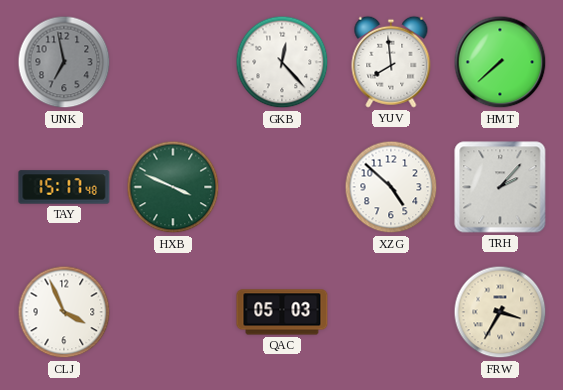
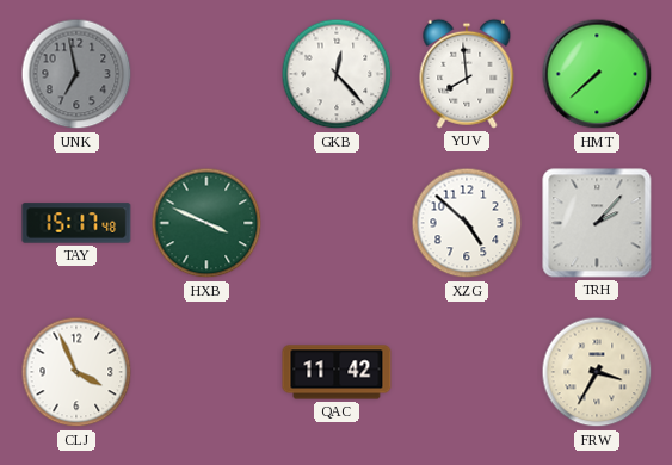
QAC: 05:03 -> 11:42
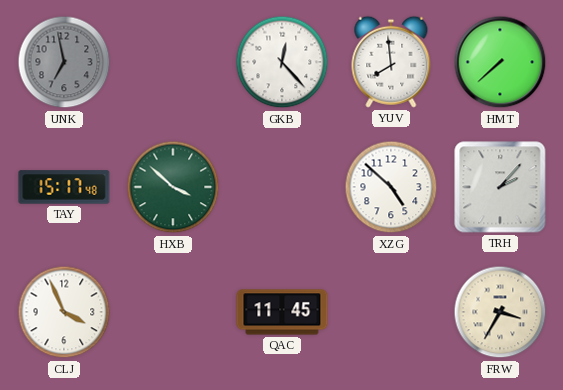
HXB: 3:49 -> 3:52
QAC: 11:42 -> 11:45
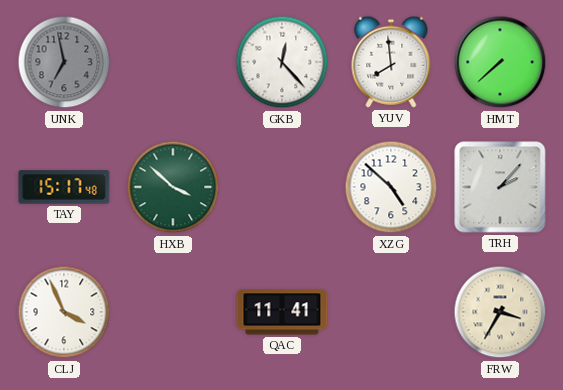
QAC: 11:45 -> 11:41
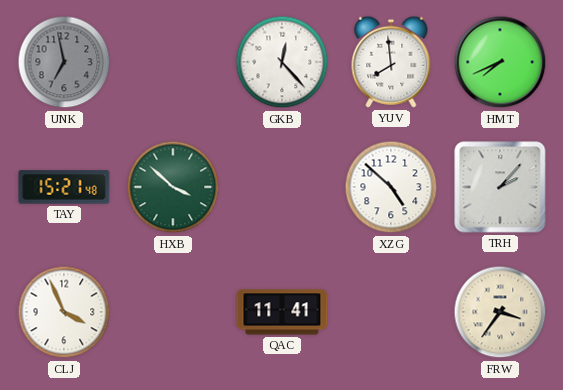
HMT: 7:38 -> 7:41
TAY: 15:17 -> 15:21
FRW: 3:35 -> 3:36
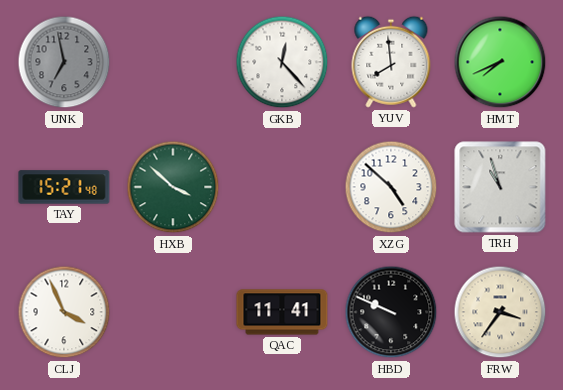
TRH: 2:07 -> 10:57
HBD: none -> 9:49
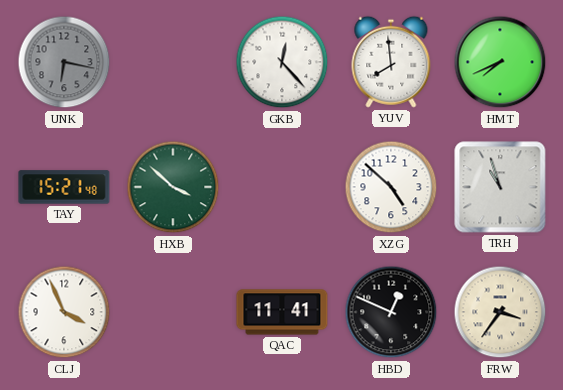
UNK: 6:58 -> 6:17
HBD: 9:49 -> 12:49
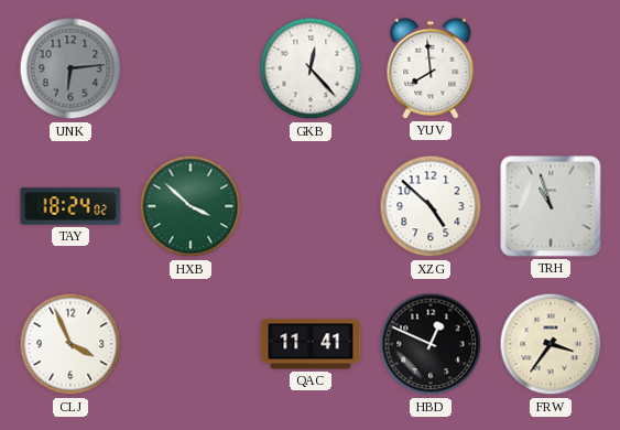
UNK: 6:17 -> 6:14
HMT: 7:41 -> none
TAY: 15:21 -> 18:24
